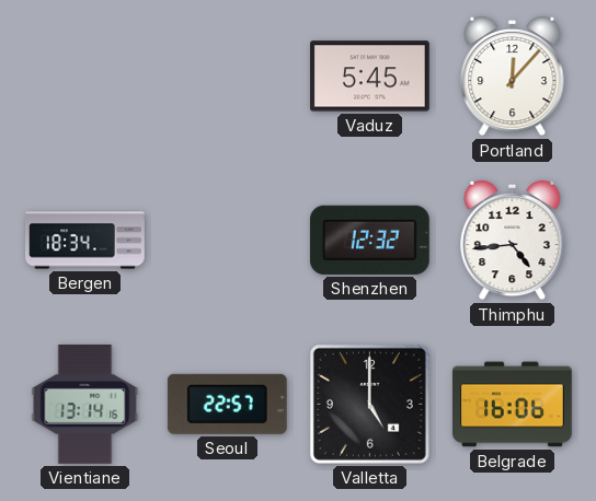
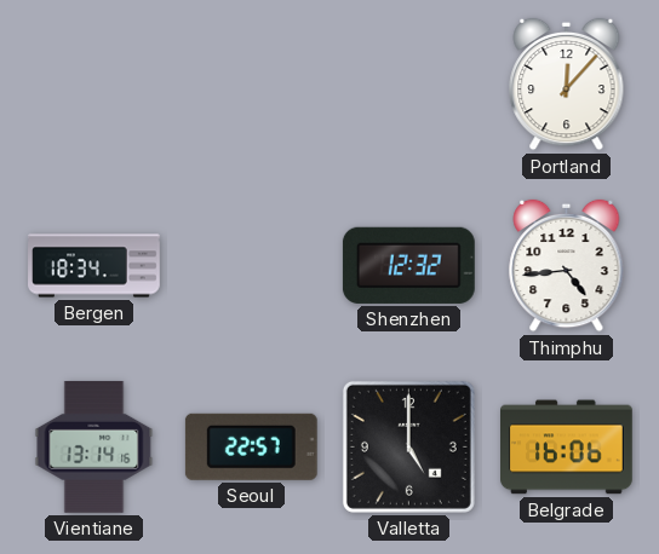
Vaduz: 5:45 -> none
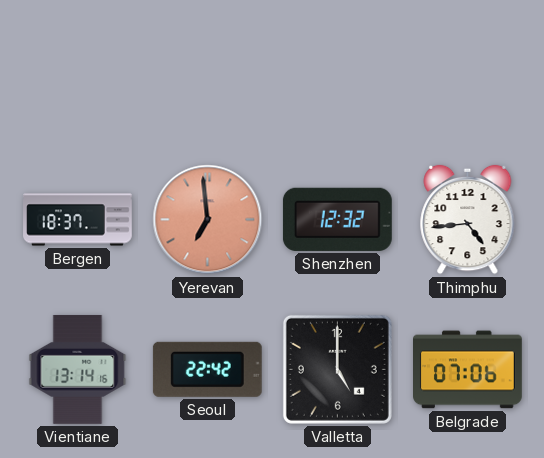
Portland: 12:07 -> none
Bergen: 18:34 -> 18:37
Yerevan: none -> 6:59
Seoul: 22:57 -> 22:42
Belgrade: 16:06 -> 07:06
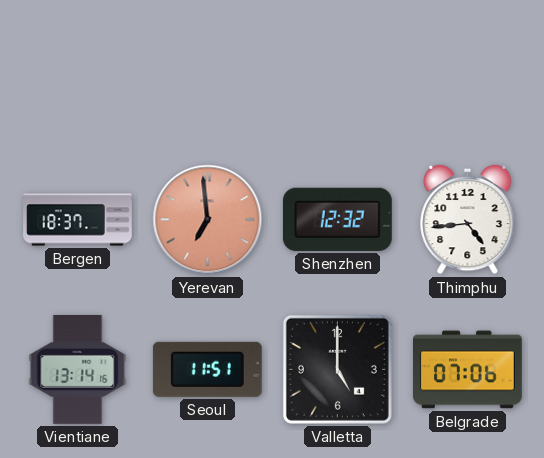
Seoul: 22:42 -> 11:51
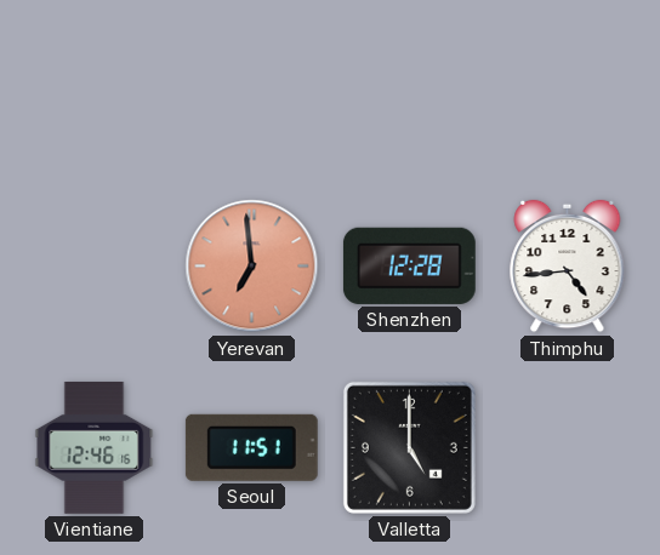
Bergen: 18:37 -> none
Shenzhen: 12:32 -> 12:28
Vientiane: 13:14 -> 12:46
Belgrade: 07:06 -> none
